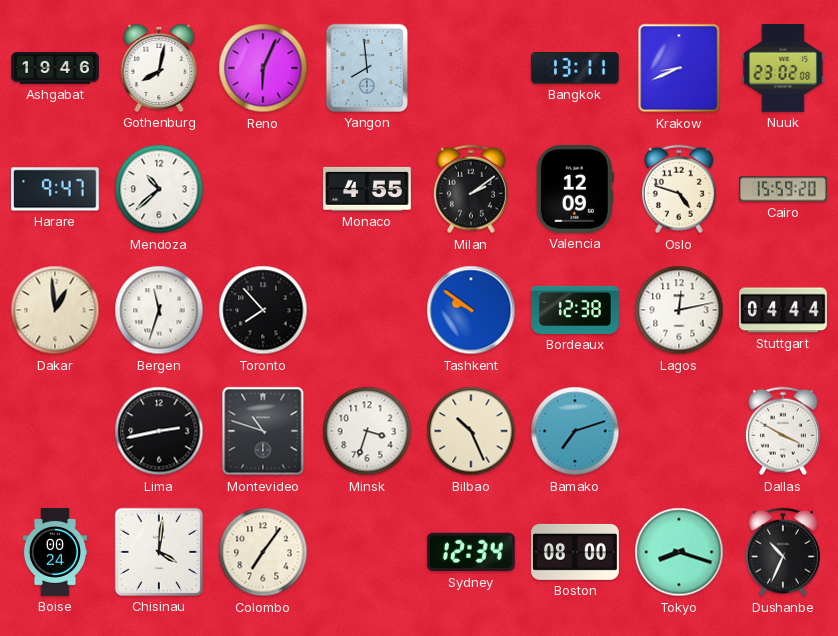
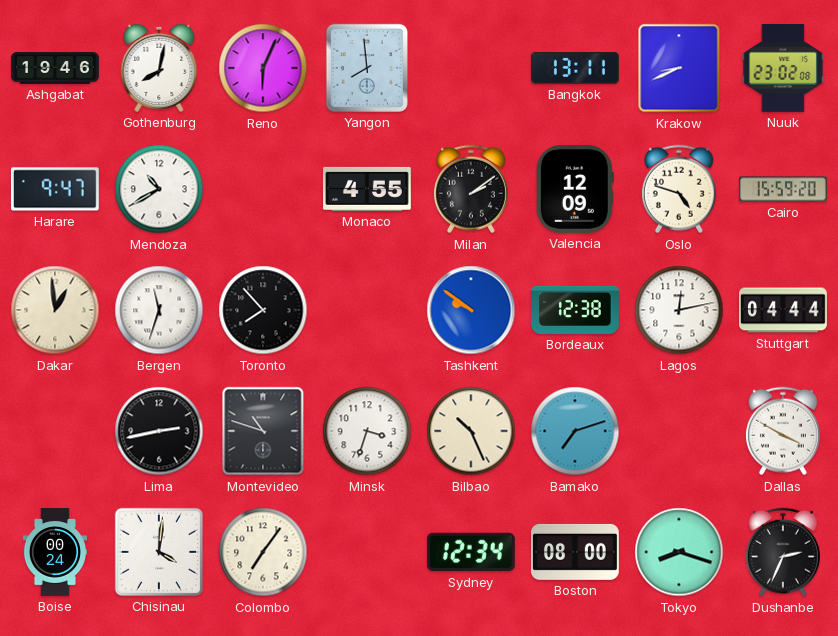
Mendoza: 10:38 -> 10:40
Dushanbe: 10:34 -> 2:34
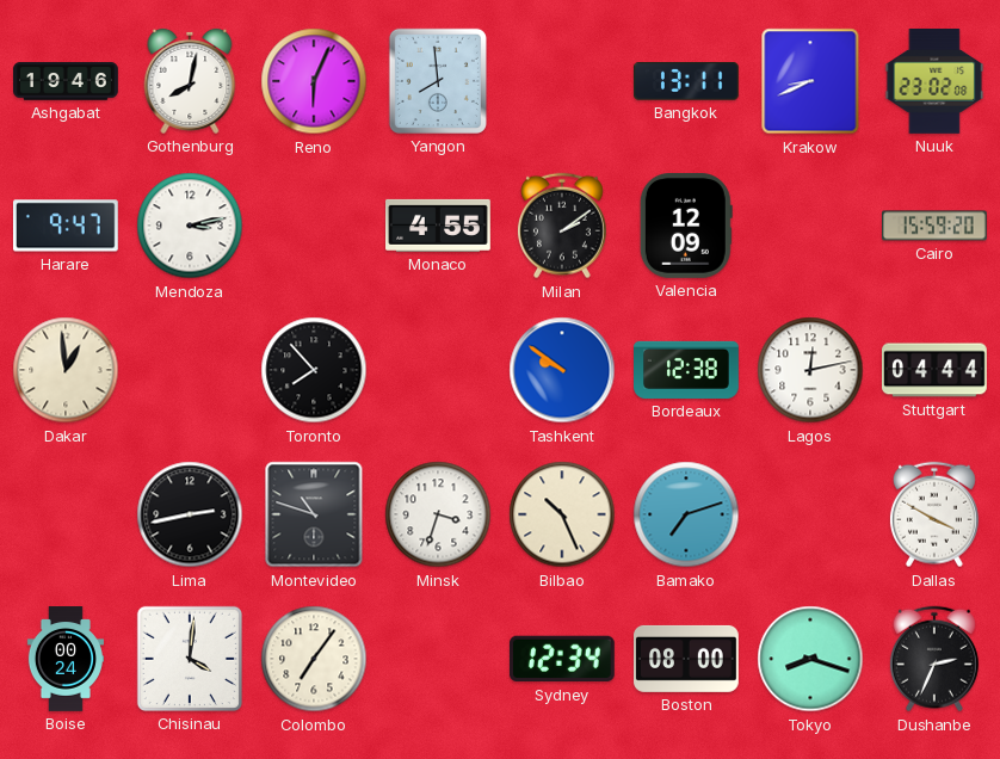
Mendoza: 10:40 -> 3:13
Oslo: 4:48 -> none
Bergen: 11:33 -> none
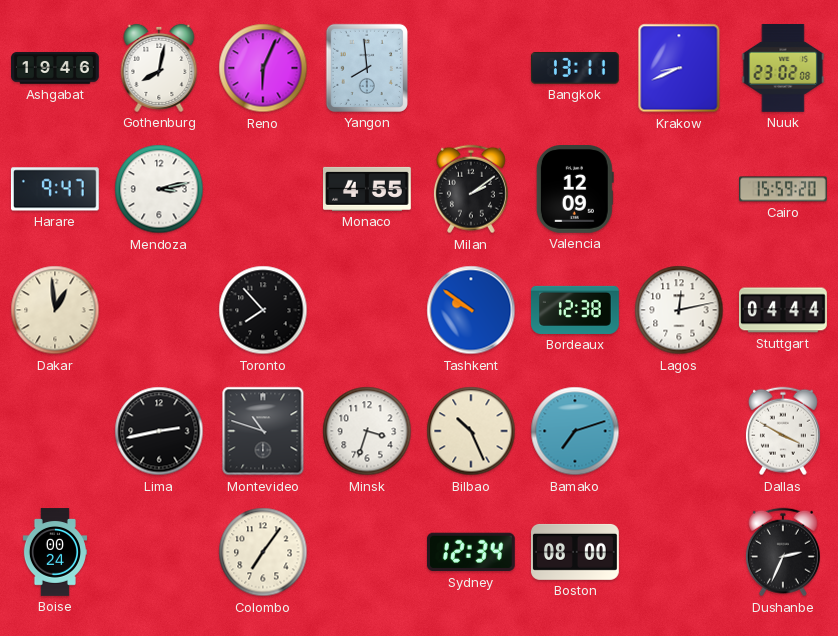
Chisinau: 4:01 -> none
Tokyo: 8:18 -> none
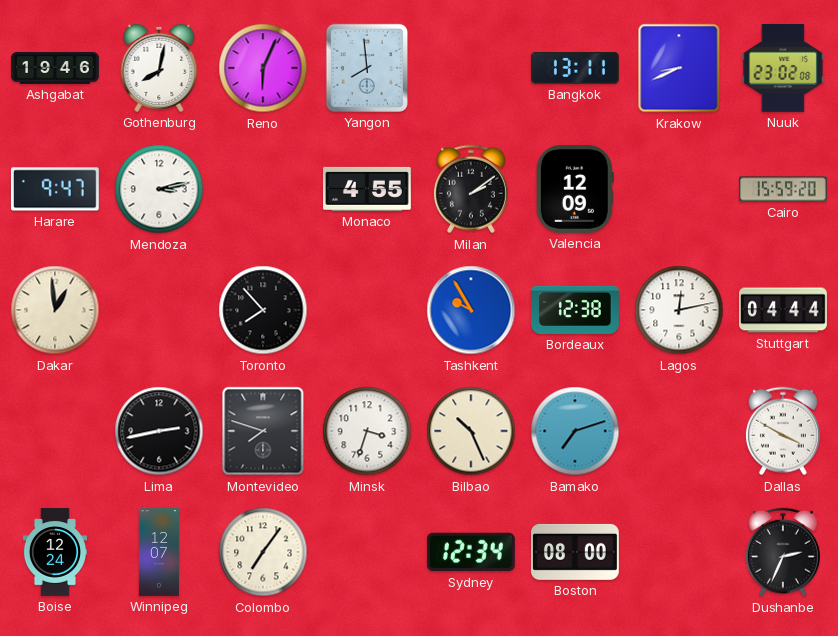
Tashkent: 9:51 -> 9:55
Montevideo: 10:48 -> 7:48
Boise: 00:24 -> 12:24
Winnipeg: none -> 12:07
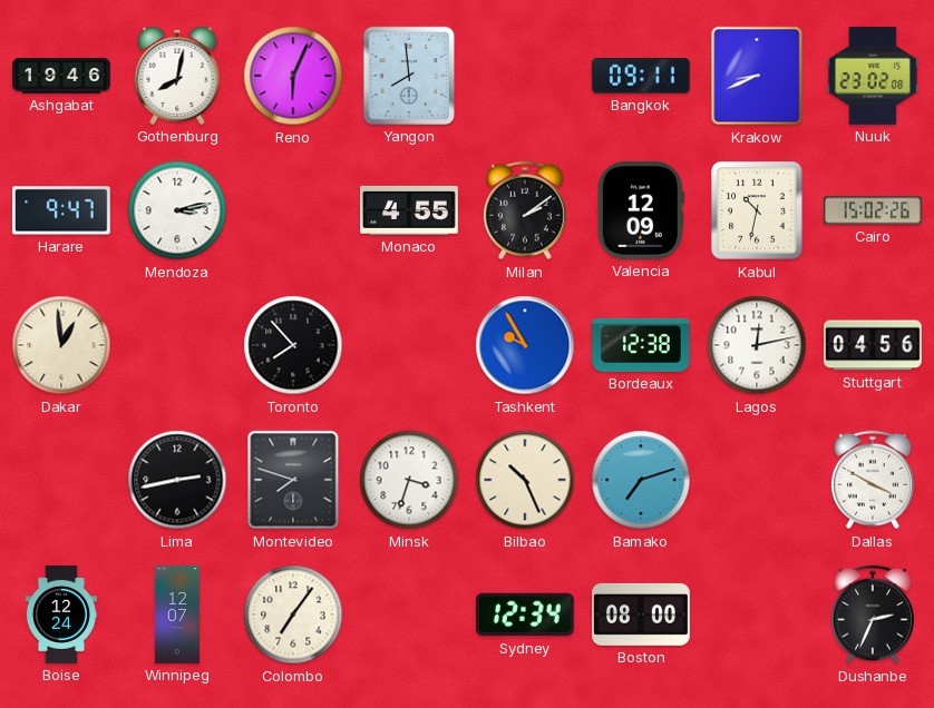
Bangkok: 13:11 -> 09:11
Kabul: none -> 10:32
Cairo: 15:59 -> 15:02
Stuttgart: 04:44 -> 04:56
